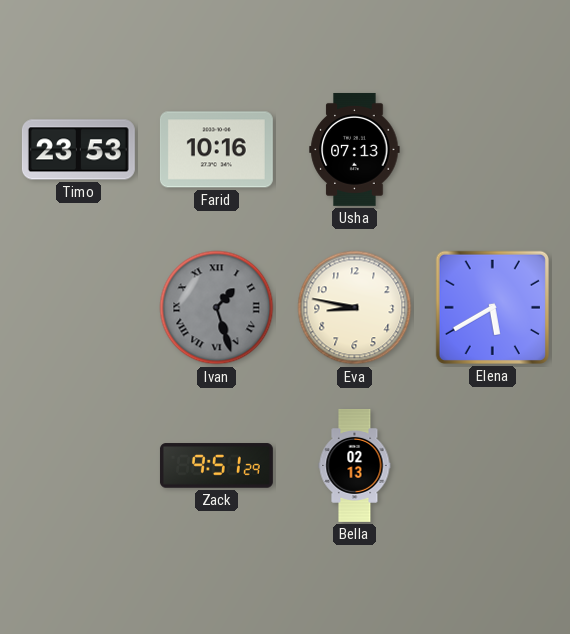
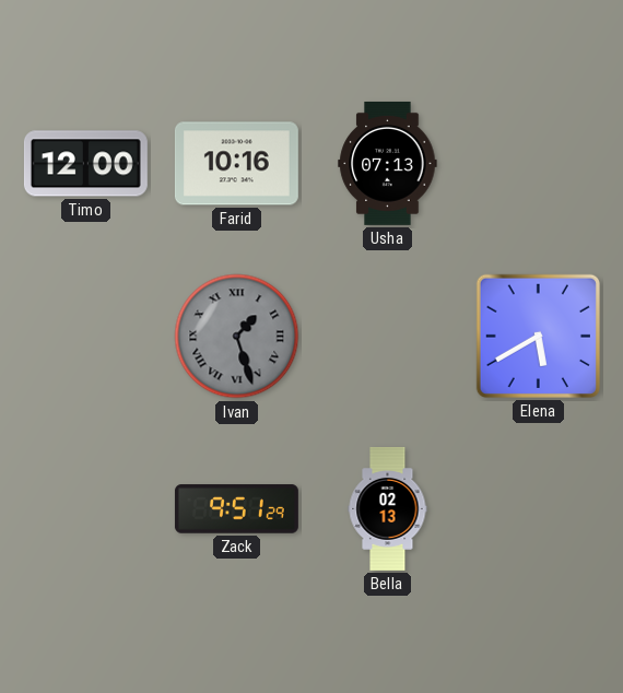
Timo: 23:53 -> 12:00
Eva: 8:47 -> none
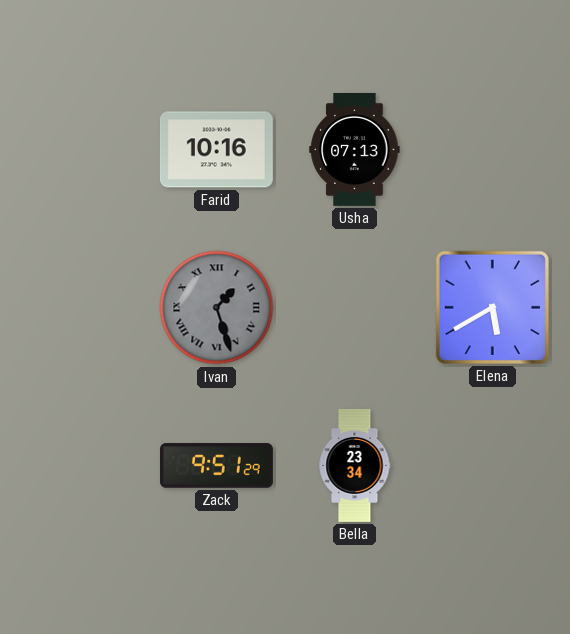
Timo: 12:00 -> none
Bella: 02:13 -> 23:34
